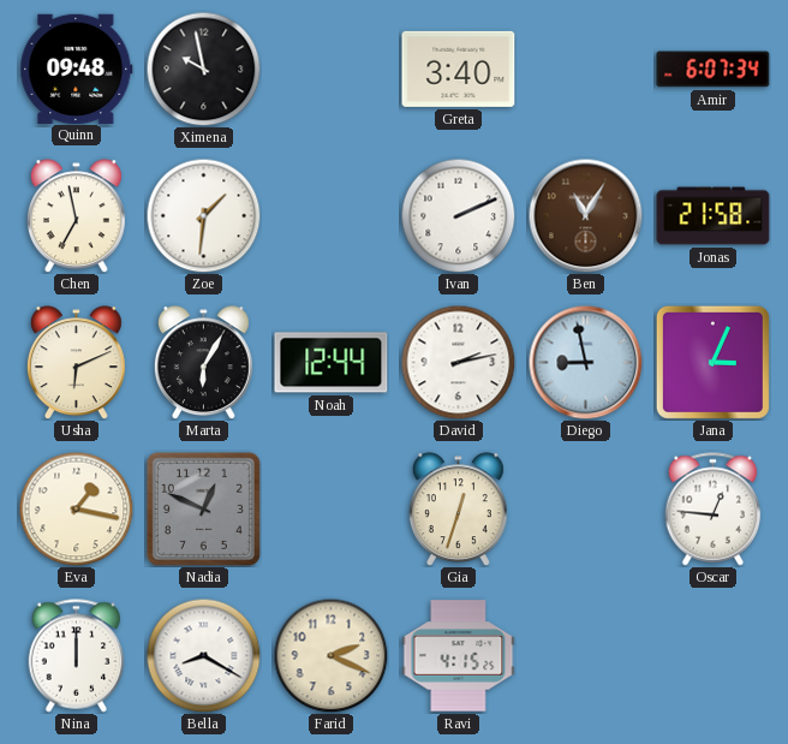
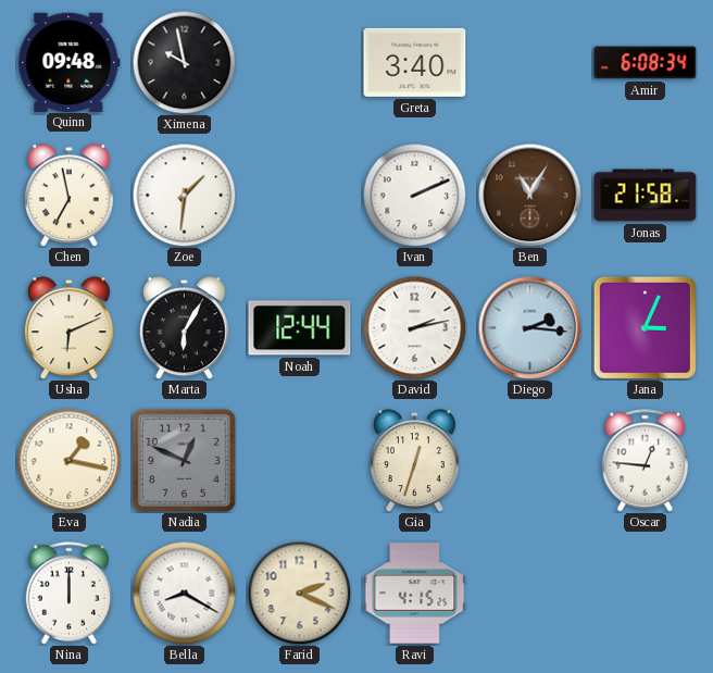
Amir: 6:07 -> 6:08
Diego: 8:58 -> 2:16
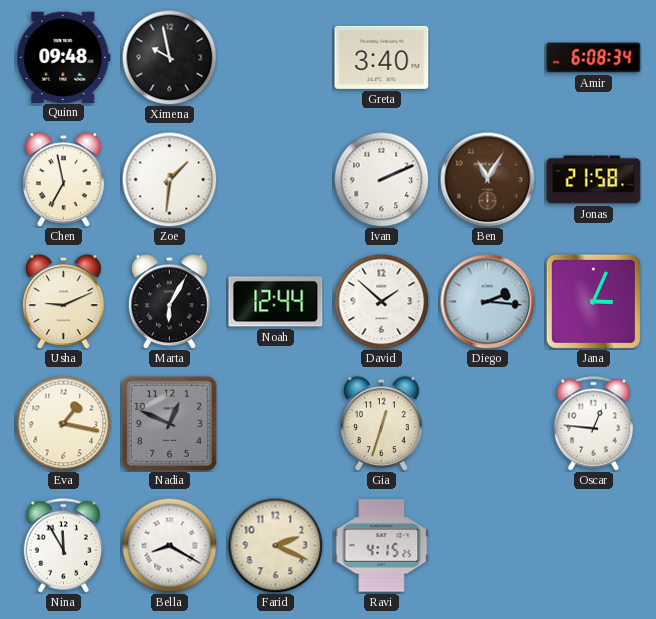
Usha: 6:11 -> 9:11
David: 2:13 -> 1:52
Nina: 12:00 -> 11:55
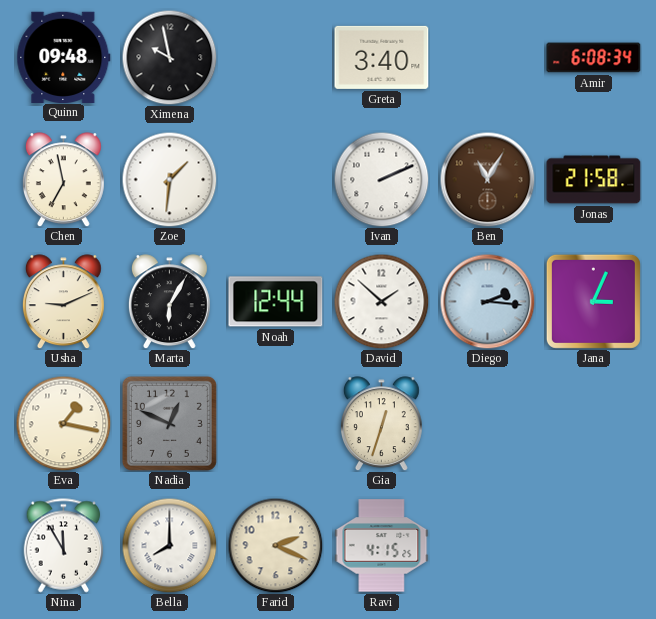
Oscar: 12:46 -> none
Bella: 8:20 -> 8:00
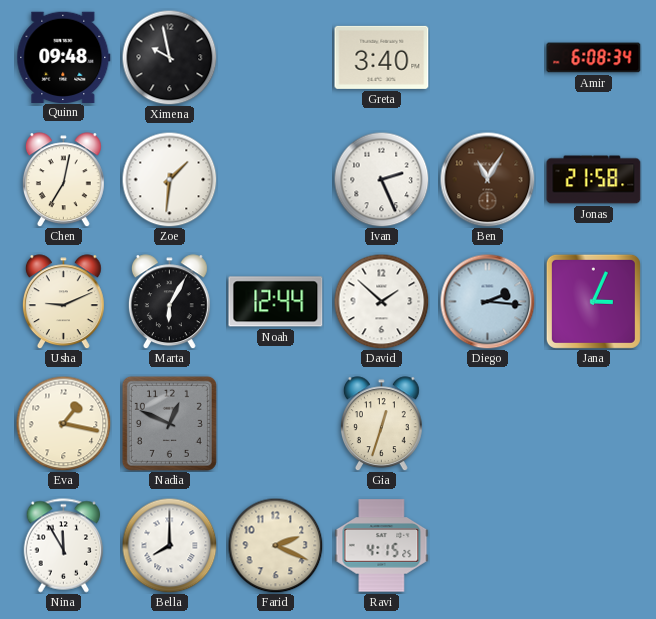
Chen: 6:58 -> 7:02
Ivan: 2:11 -> 2:26
